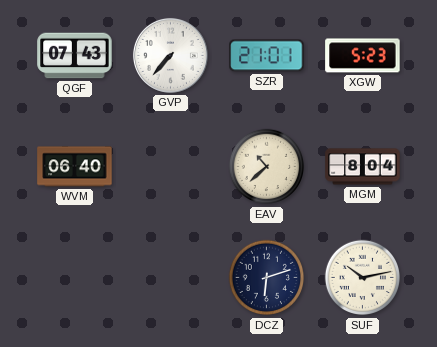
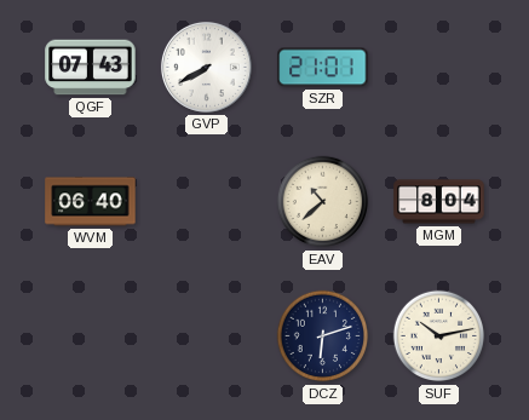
GVP: 7:37 -> 7:40
XGW: 5:23 -> none
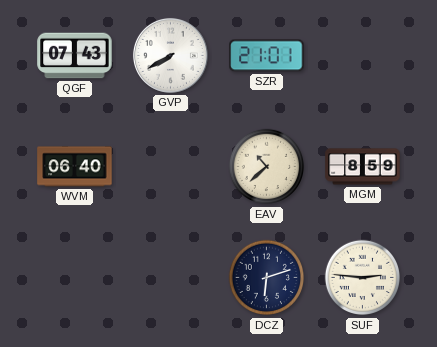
MGM: 8:04 -> 8:59
SUF: 10:13 -> 2:46
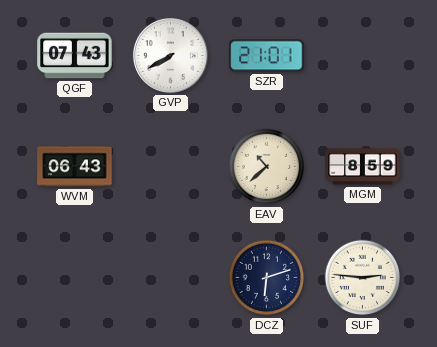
WVM: 06:40 -> 06:43
